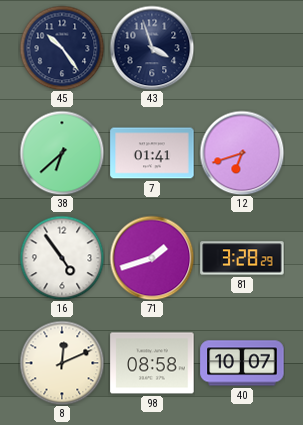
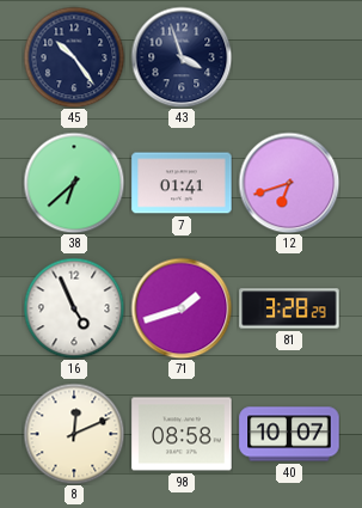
16: 4:54 -> 4:56
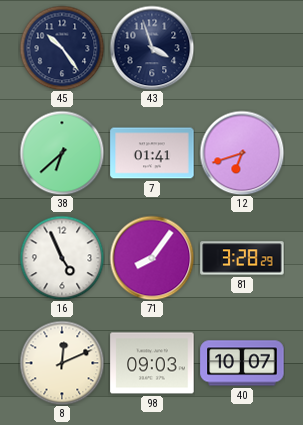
71: 1:42 -> 8:06
98: 08:58 -> 09:03
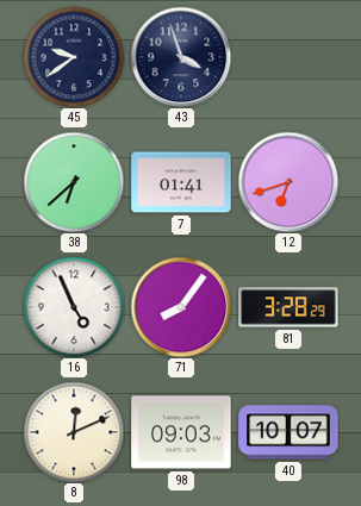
45: 10:24 -> 9:39
